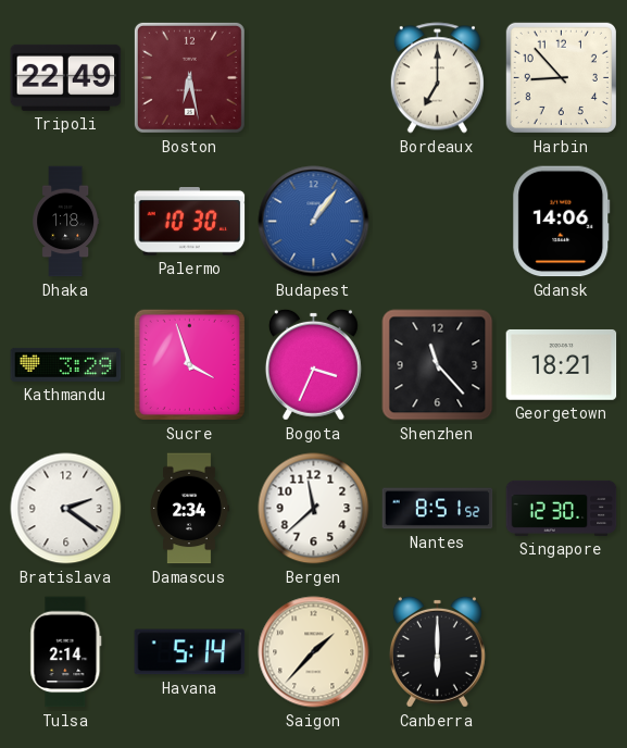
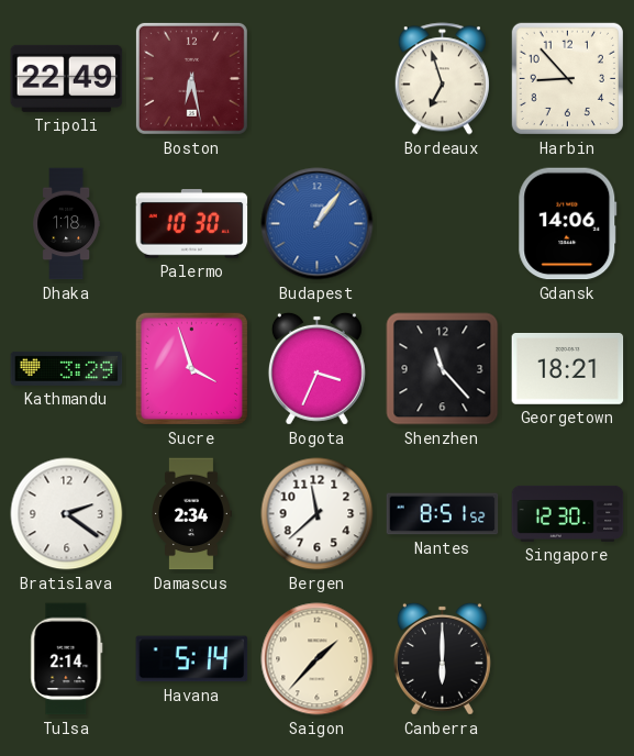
Bordeaux: 7:00 -> 6:57
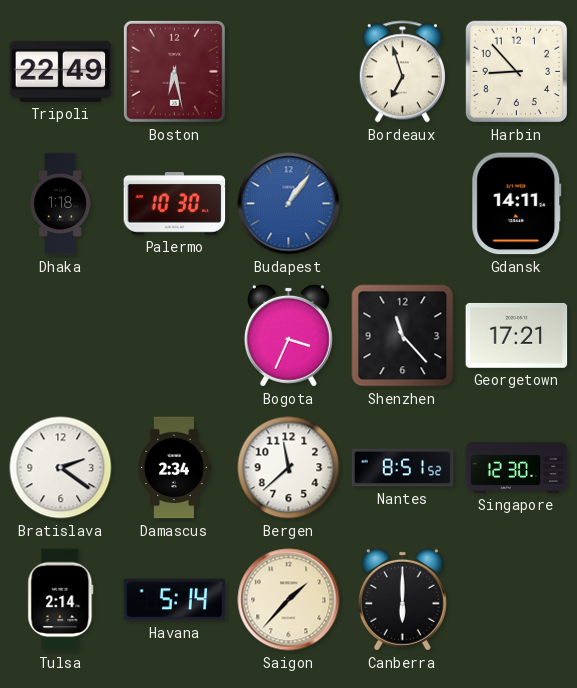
Gdansk: 14:06 -> 14:11
Kathmandu: 3:29 -> none
Sucre: 3:57 -> none
Georgetown: 18:21 -> 17:21
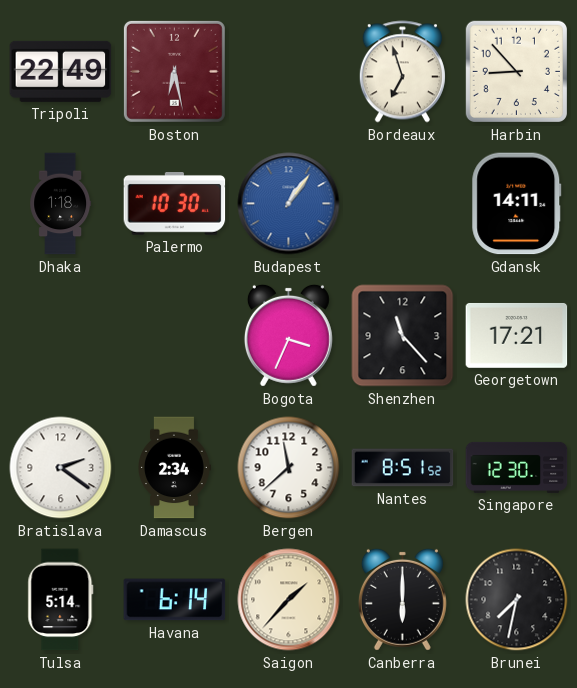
Tulsa: 2:14 -> 5:14
Havana: 5:14 -> 6:14
Brunei: none -> 7:32
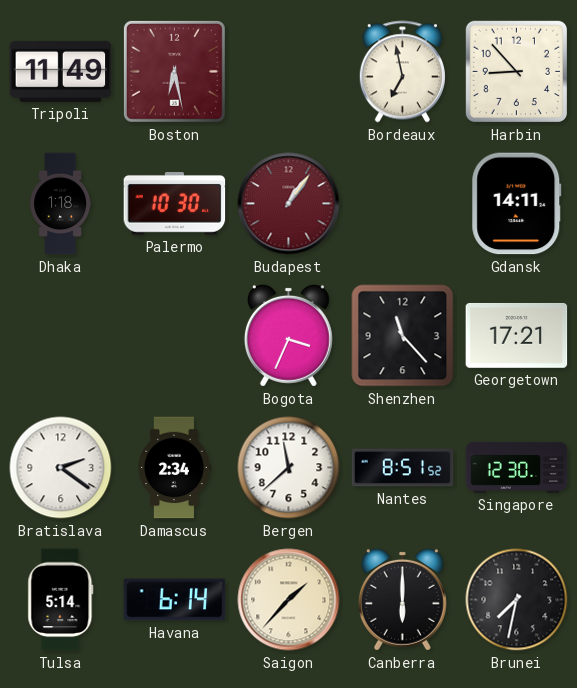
Tripoli: 22:49 -> 11:49
Bordeaux: 6:57 -> 6:58
Budapest dial: blue -> burgundy
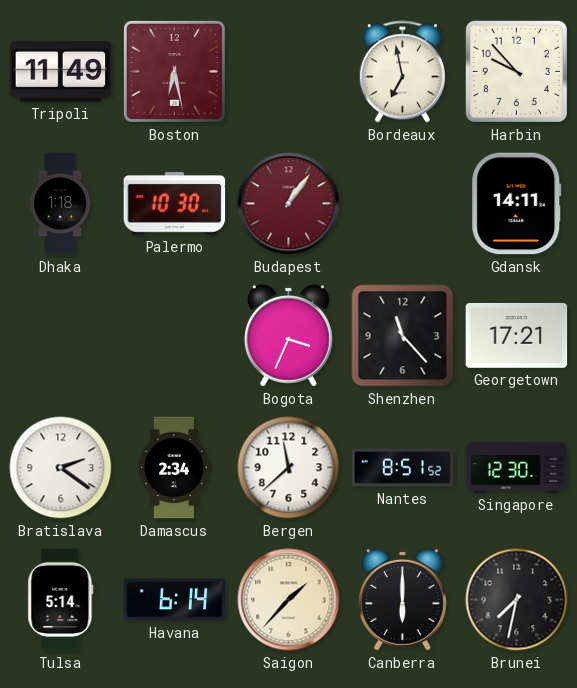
Harbin: 8:53 -> 9:53
